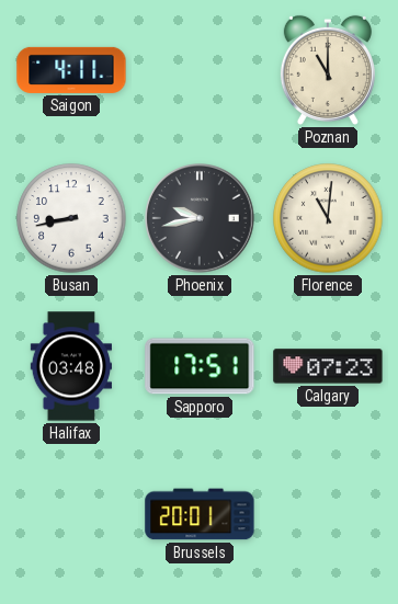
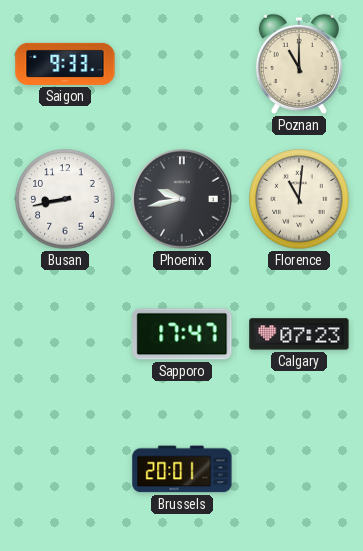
Saigon: 4:11 -> 9:33
Halifax: 03:48 -> none
Sapporo: 17:51 -> 17:47
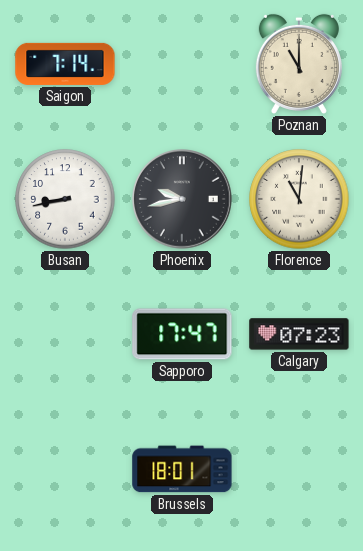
Saigon: 9:33 -> 7:14
Brussels: 20:01 -> 18:01
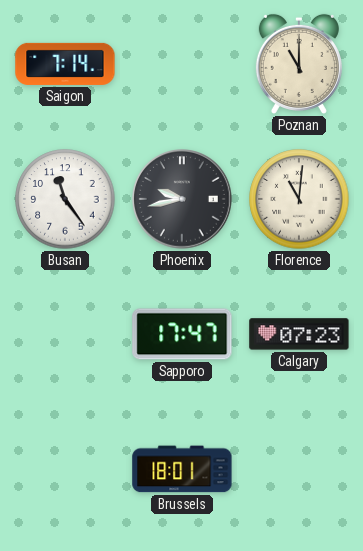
Busan: 8:43 -> 11:24
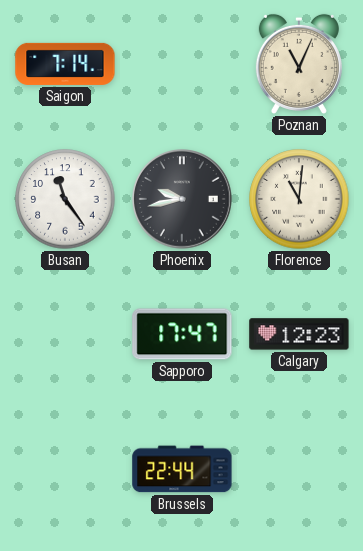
Poznan: 11:00 -> 11:04
Calgary: 07:23 -> 12:23
Brussels: 18:01 -> 22:44
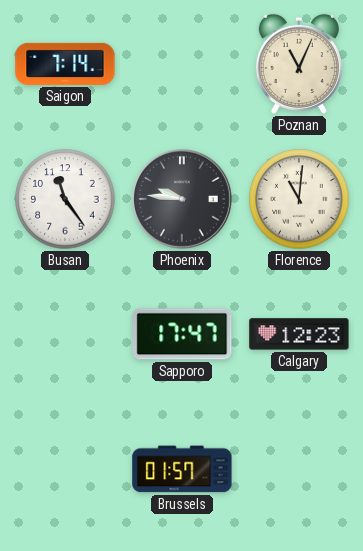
Phoenix: 9:43 -> 9:46
Brussels: 22:44 -> 01:57
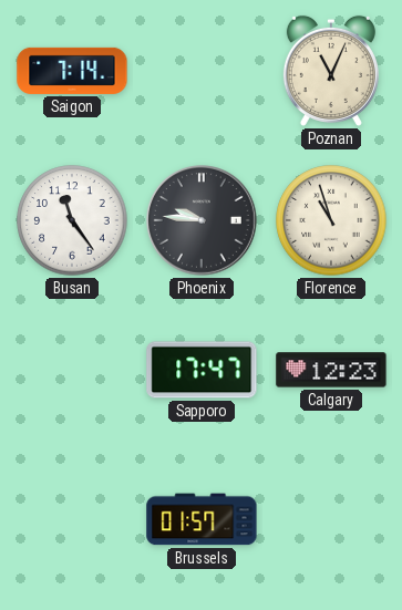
Florence: 11:01 -> 10:57
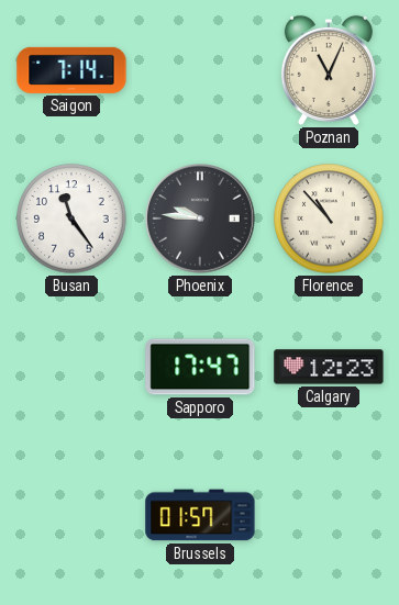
Florence: 10:57 -> 10:53
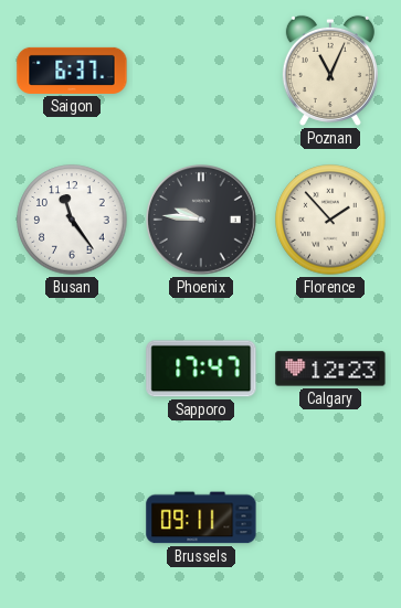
Saigon: 7:14 -> 6:37
Florence: 10:53 -> 1:53
Brussels: 01:57 -> 09:11
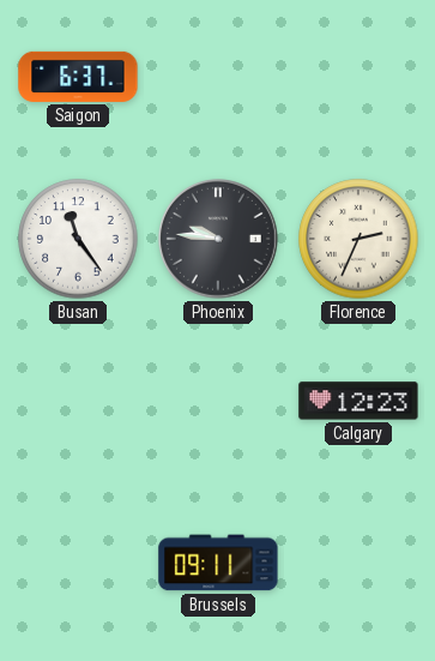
Poznan: 11:04 -> none
Florence: 1:53 -> 2:34
Sapporo: 17:47 -> none
